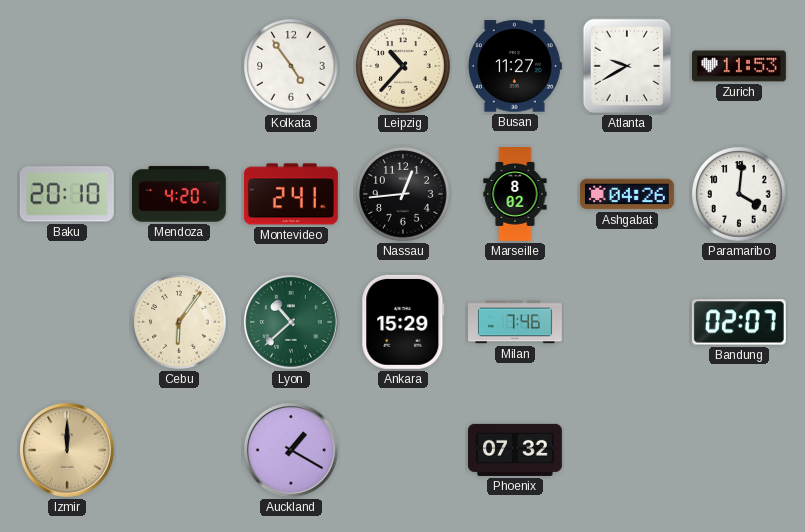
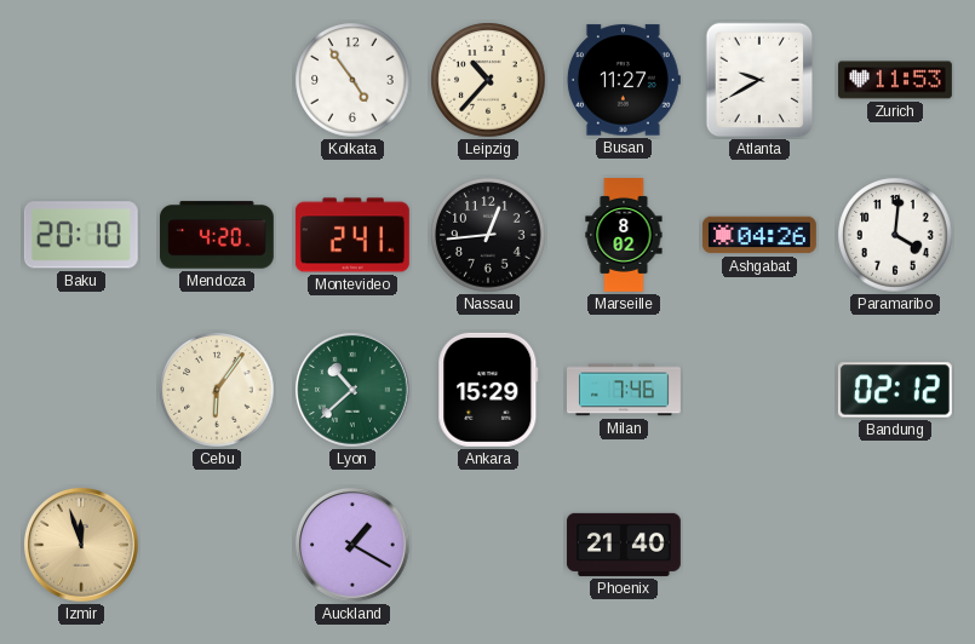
Bandung: 02:07 -> 02:12
Izmir: 12:00 -> 11:57
Phoenix: 07:32 -> 21:40
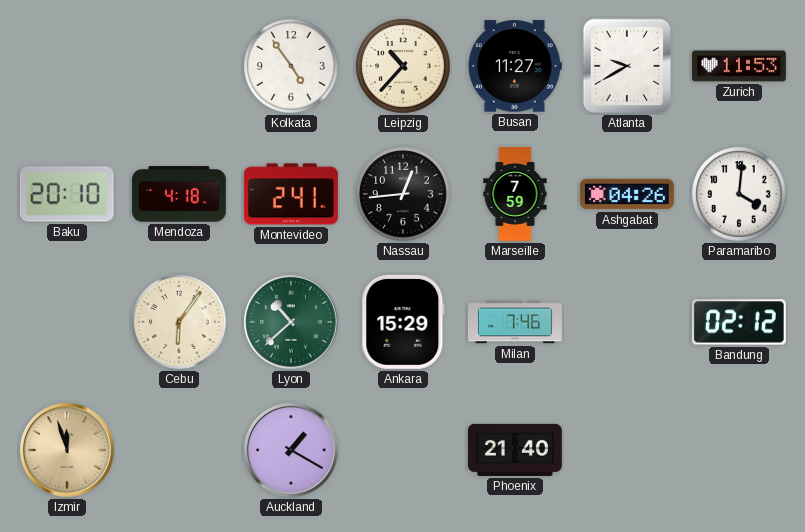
Mendoza: 4:20 -> 4:18
Marseille: 8:02 -> 7:59
